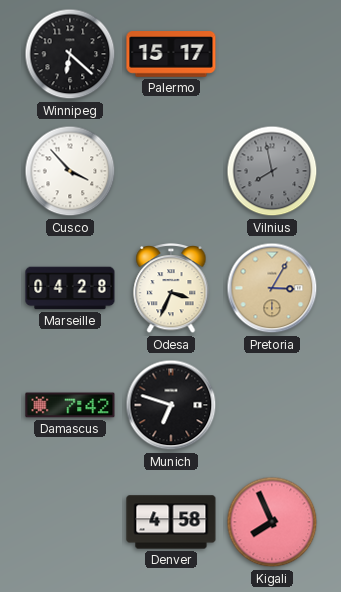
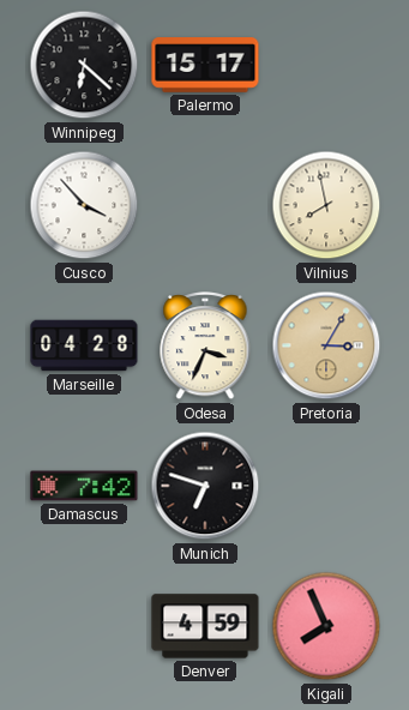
Vilnius dial: grey -> cream
Denver: 4:58 -> 4:59
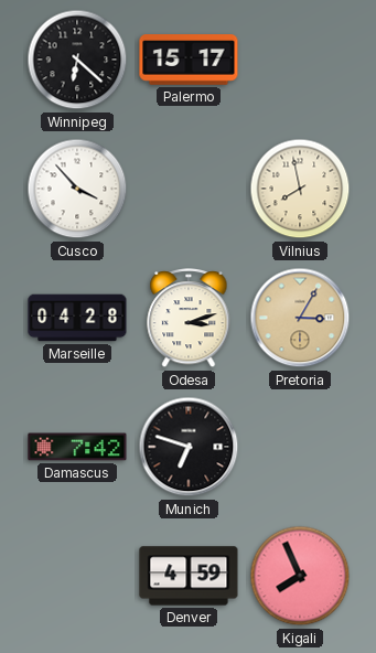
Odesa: 3:34 -> 3:12
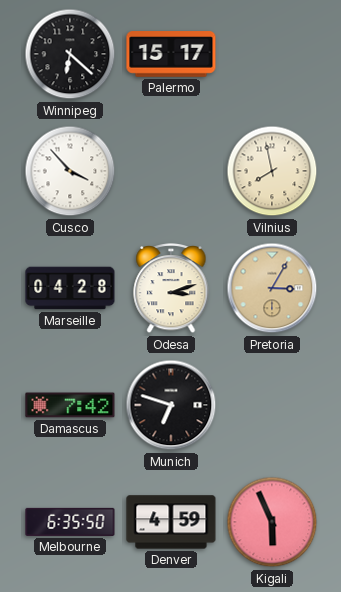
Melbourne: none -> 6:35
Kigali: 7:56 -> 5:56
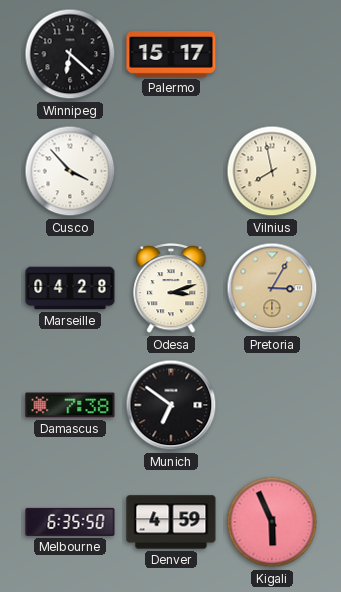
Damascus: 7:42 -> 7:38
Munich: 6:48 -> 6:51
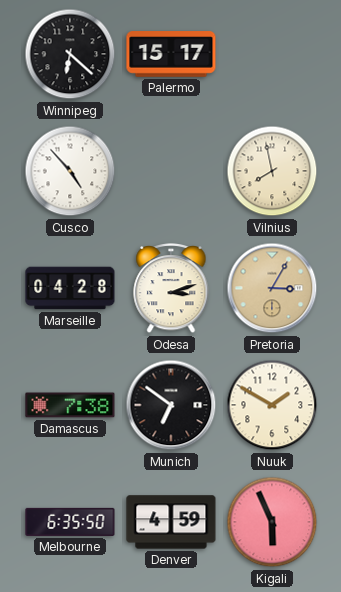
Cusco: 3:53 -> 4:53
Nuuk: none -> 1:50
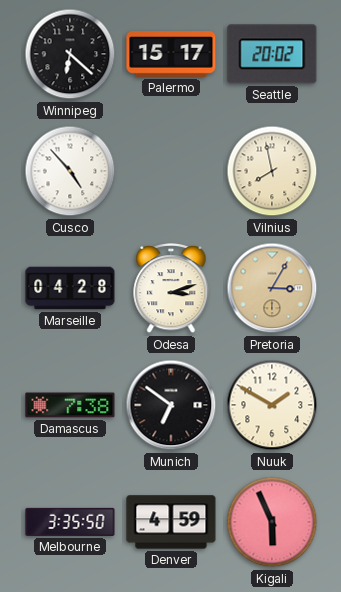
Seattle: none -> 20:02
Melbourne: 6:35 -> 3:35
